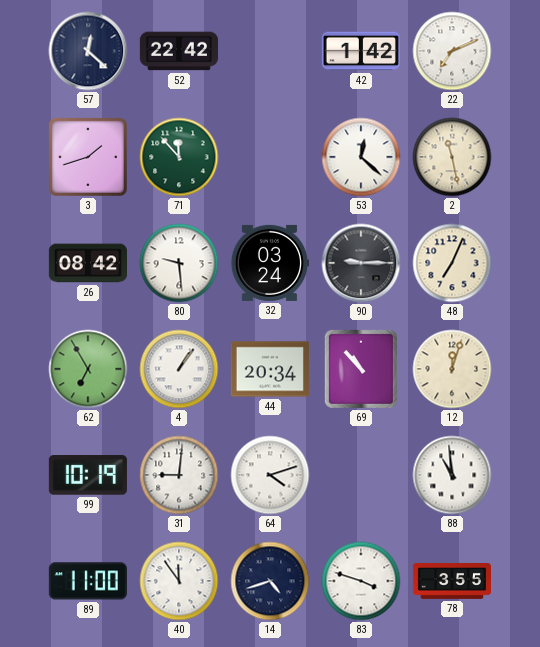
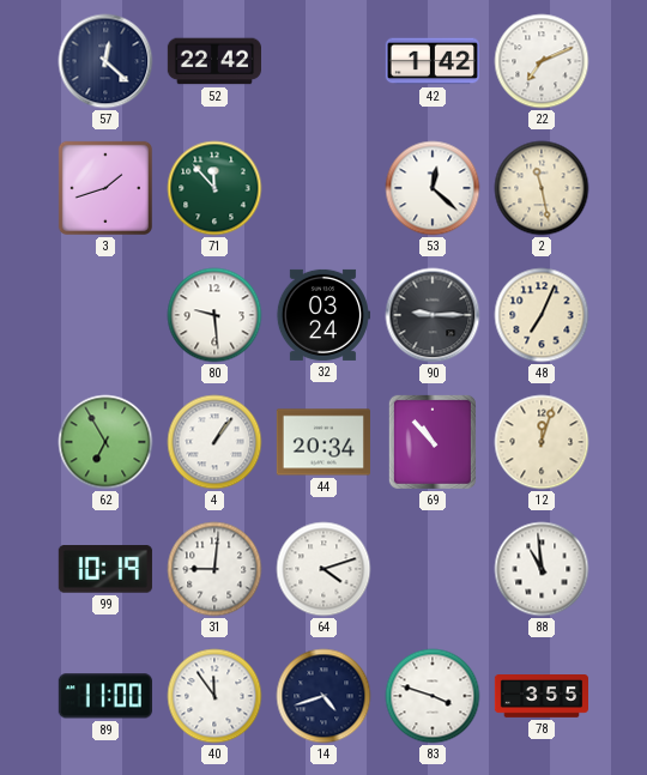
26: 08:42 -> none
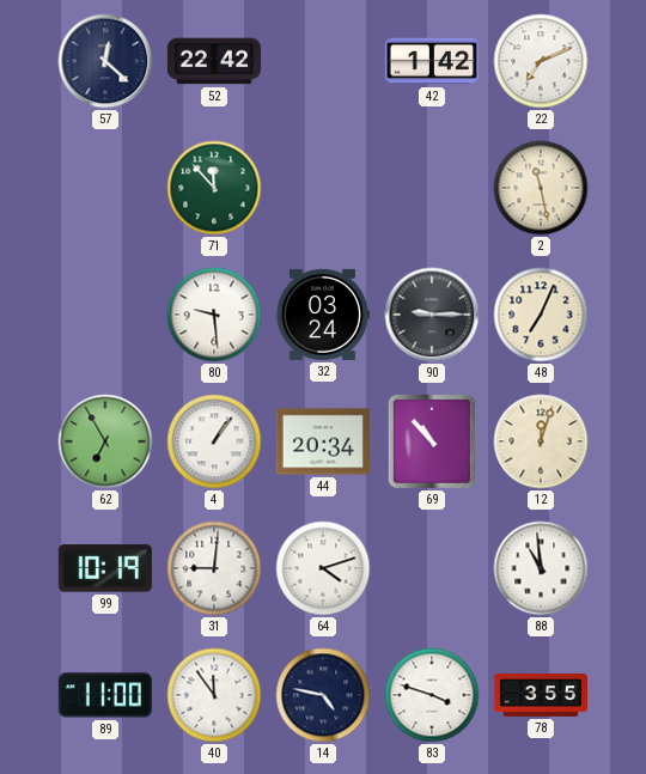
3: 1:42 -> none
53: 12:22 -> none
14: 4:42 -> 4:47
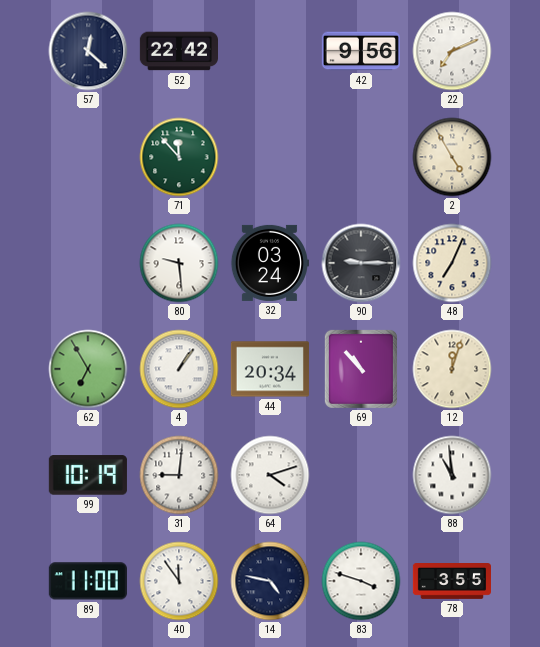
42: 1:42 -> 9:56
2: 11:28 -> 4:55
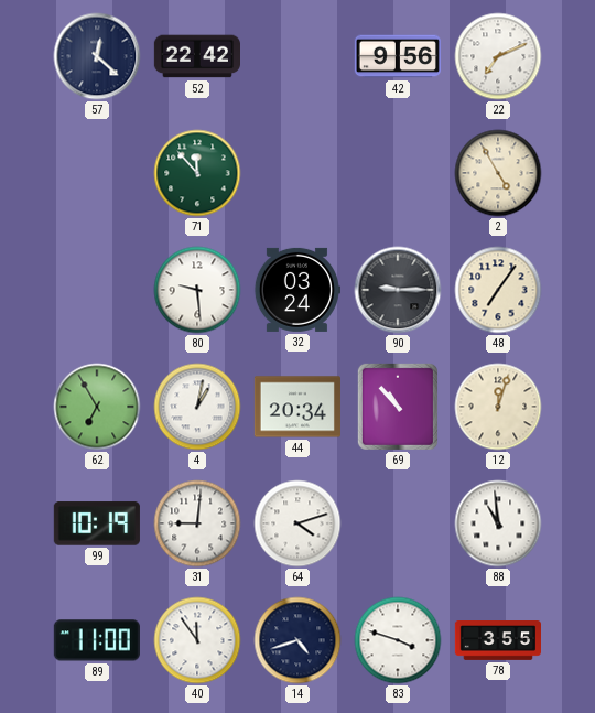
48: 7:04 -> 7:06
4: 1:06 -> 1:02
14: 4:47 -> 4:42
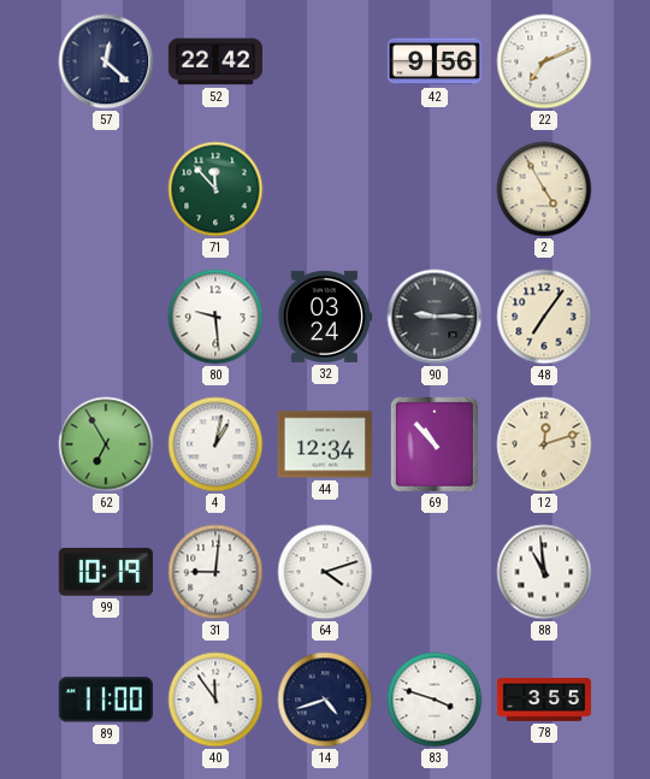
44: 20:34 -> 12:34
12: 12:03 -> 12:12
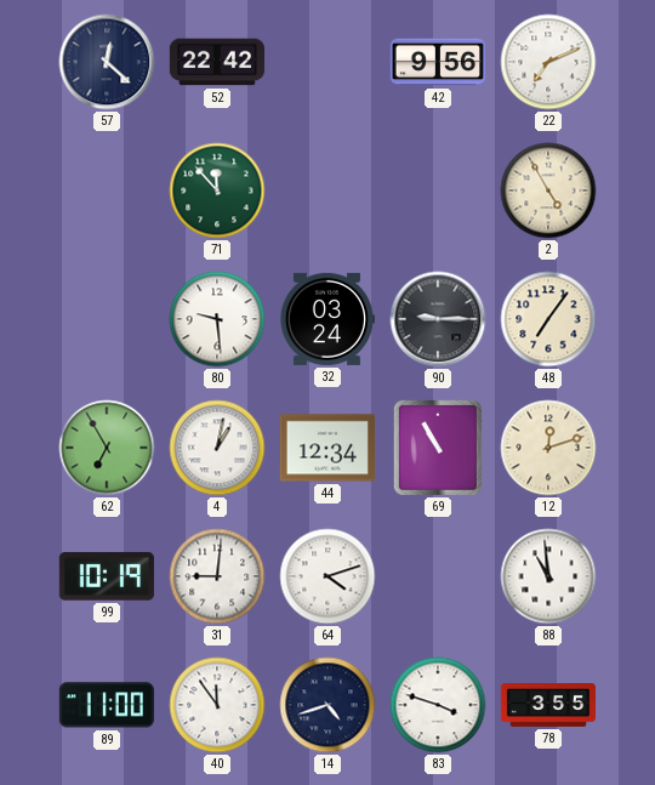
69: 10:53 -> 10:55
